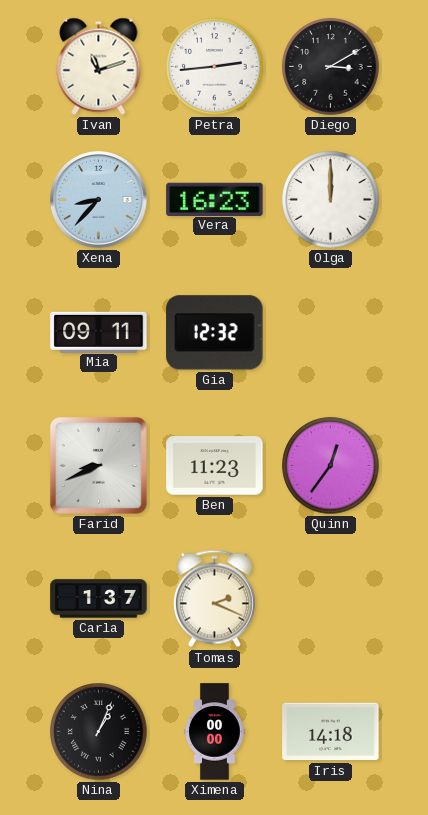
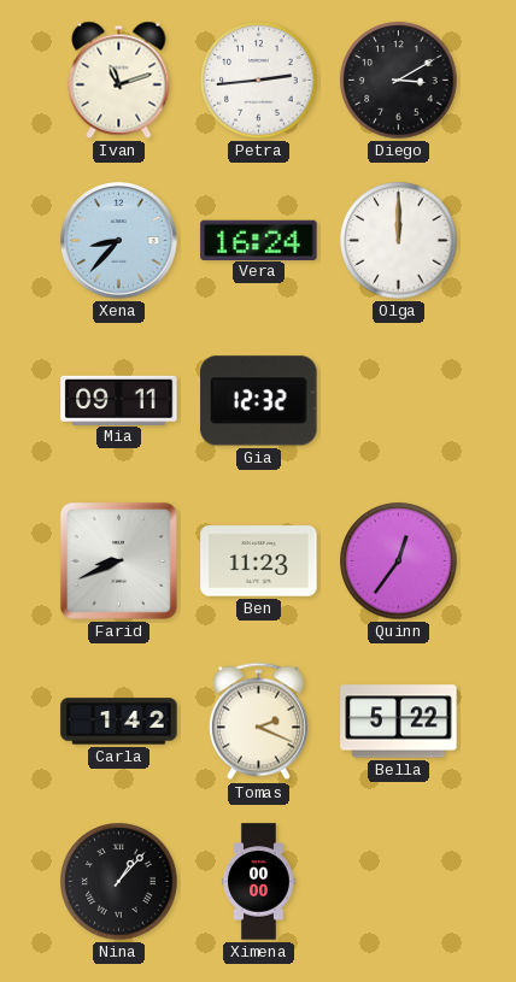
Vera: 16:23 -> 16:24
Carla: 1:37 -> 1:42
Bella: none -> 5:22
Nina: 1:04 -> 1:07
Iris: 14:18 -> none
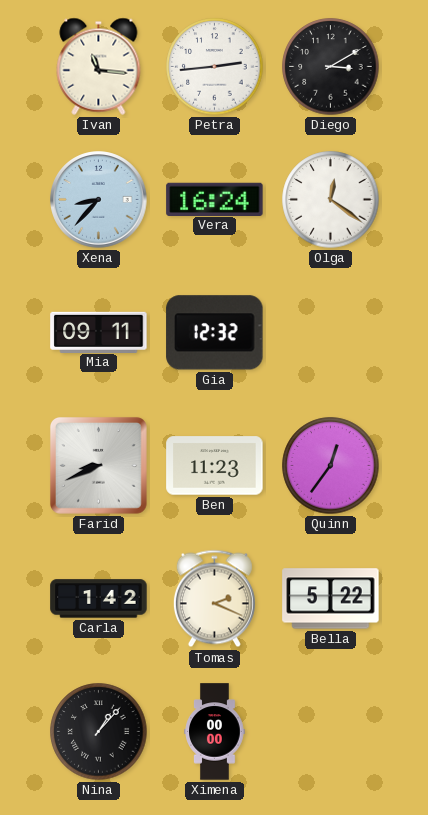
Ivan: 11:12 -> 11:16
Olga: 12:00 -> 12:21
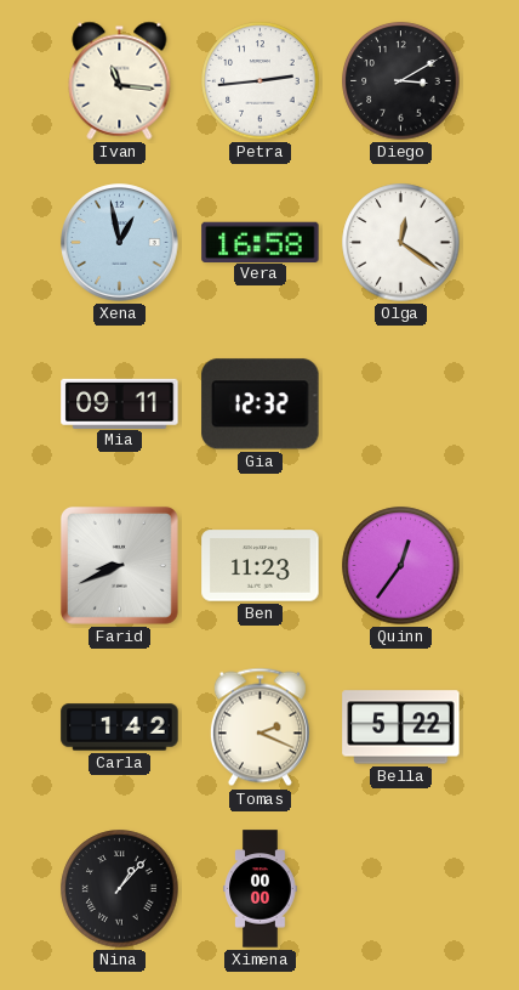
Xena: 8:37 -> 12:58
Vera: 16:24 -> 16:58
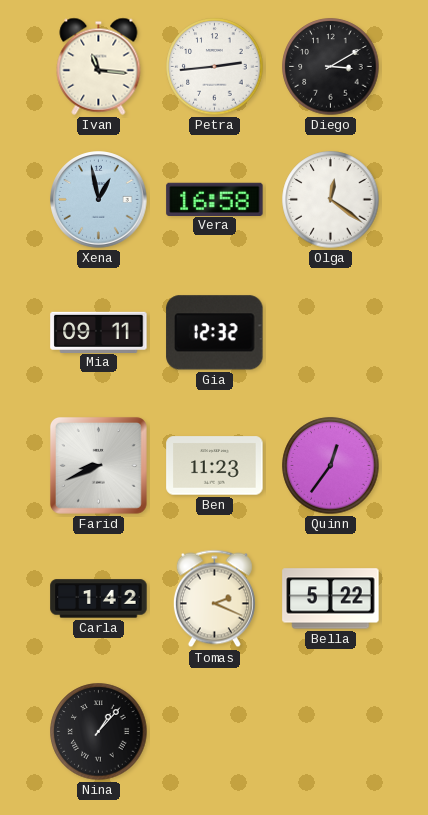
Ximena: 00:00 -> none
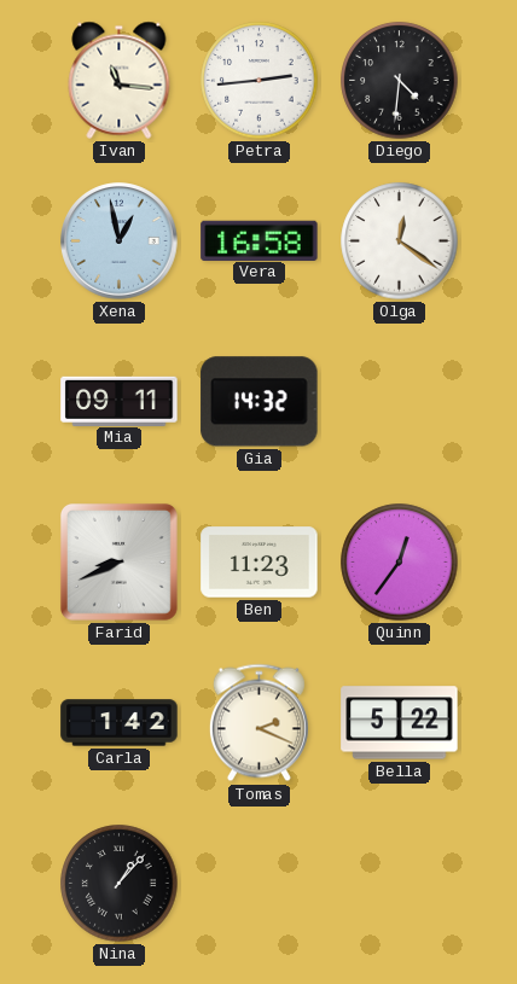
Diego: 3:10 -> 4:31
Gia: 12:32 -> 14:32
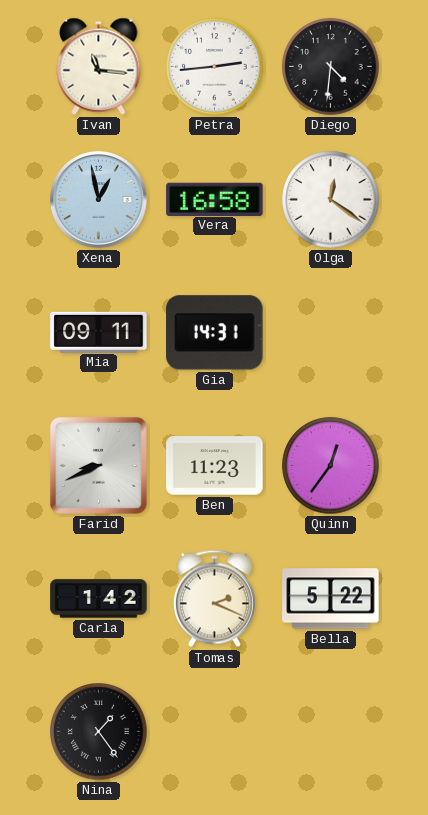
Gia: 14:32 -> 14:31
Nina: 1:07 -> 1:24
